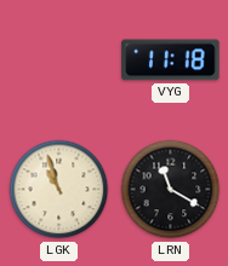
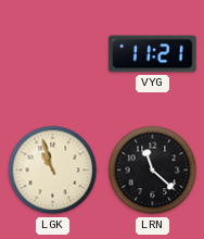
VYG: 11:18 -> 11:21
LRN: 11:20 -> 11:22
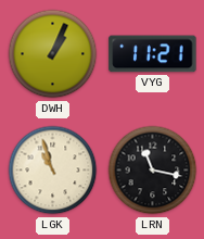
DWH: none -> 1:04
LRN: 11:22 -> 11:17
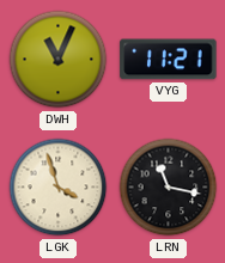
DWH: 1:04 -> 11:04
LGK: 10:57 -> 3:57
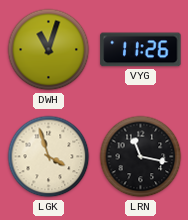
DWH: 11:04 -> 11:03
VYG: 11:21 -> 11:26
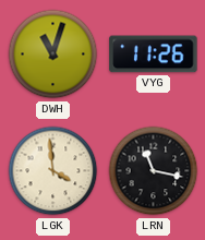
LGK: 3:57 -> 3:59
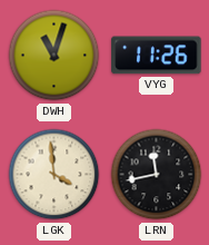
LRN: 11:17 -> 11:43
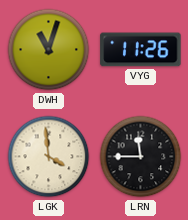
LRN: 11:43 -> 11:45
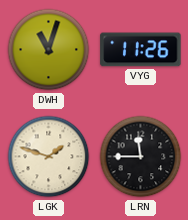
LGK: 3:59 -> 1:48
